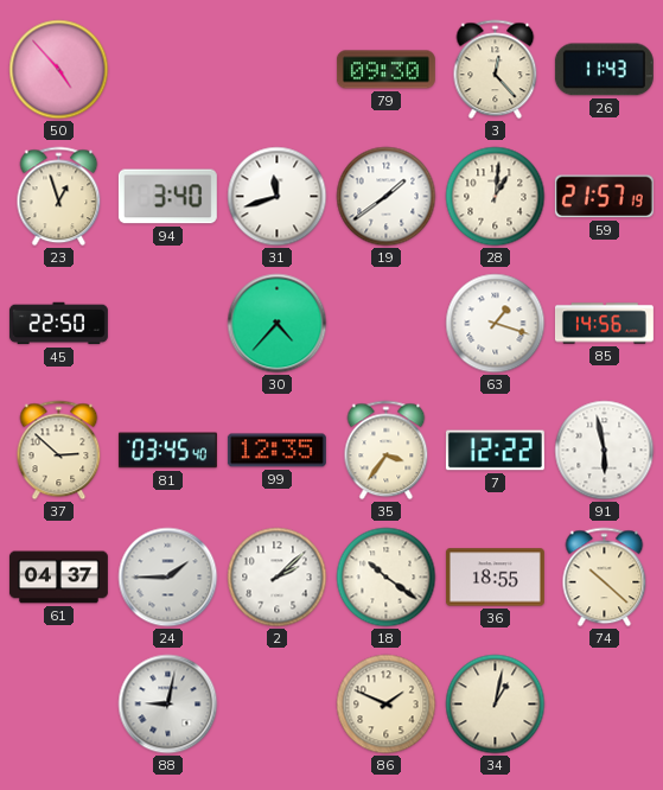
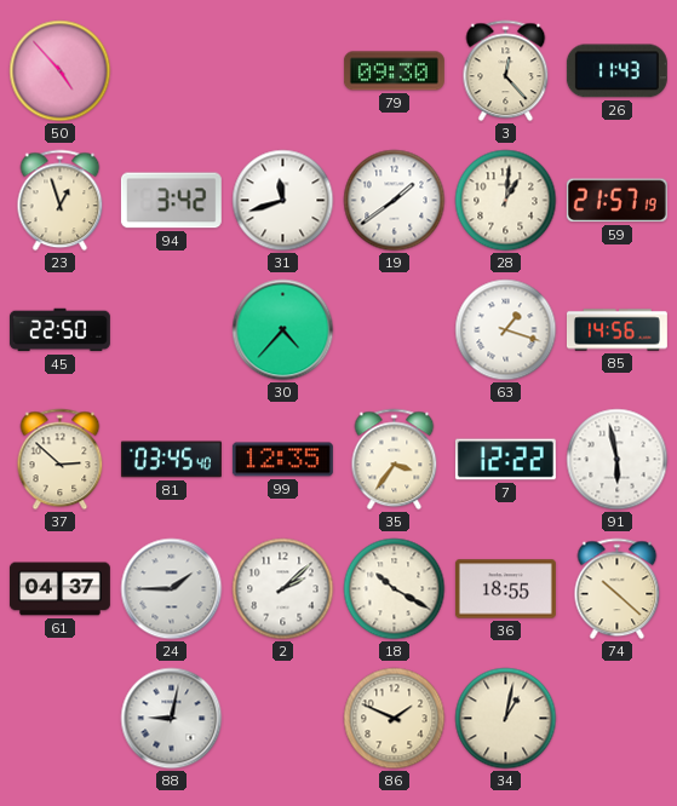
94: 3:40 -> 3:42
18: 10:21 -> 10:20
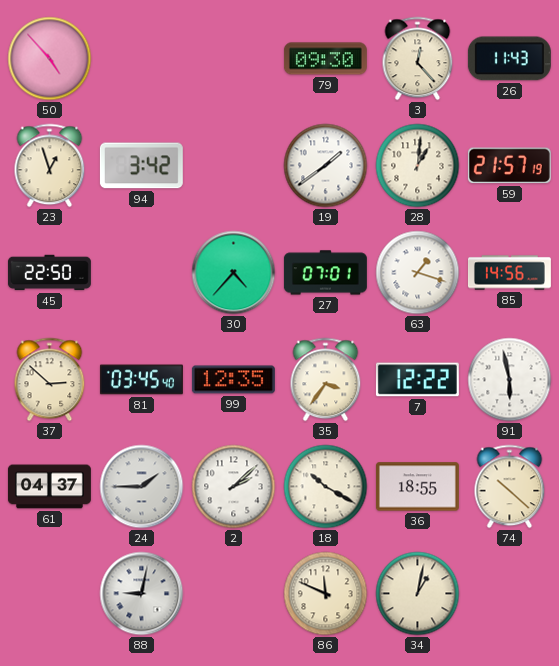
31: 11:42 -> none
27: none -> 07:01
86: 1:49 -> 11:49
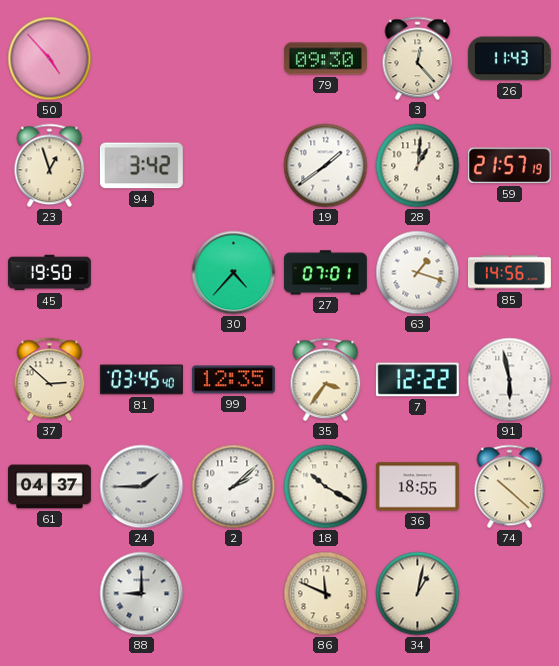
45: 22:50 -> 19:50
88: 9:02 -> 9:00
